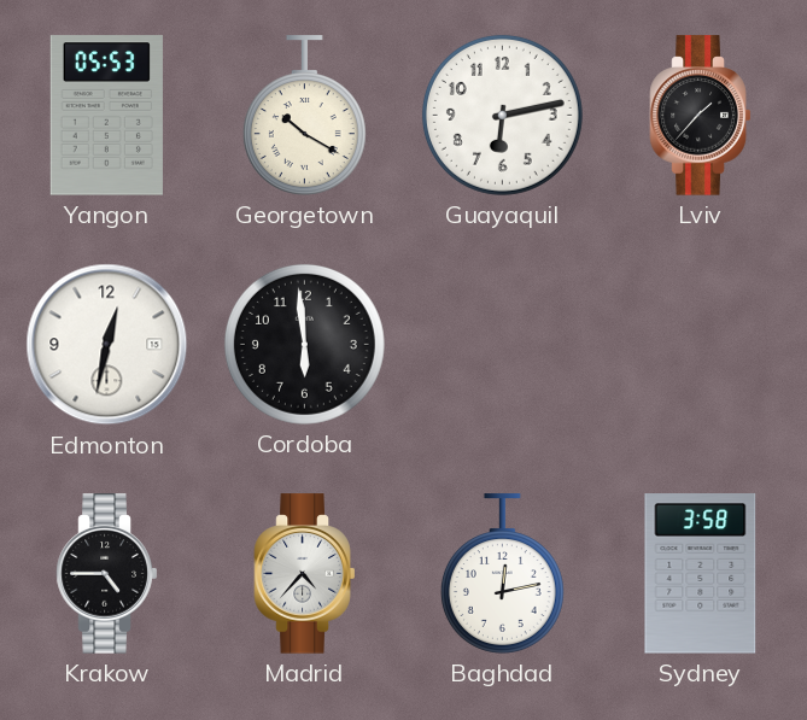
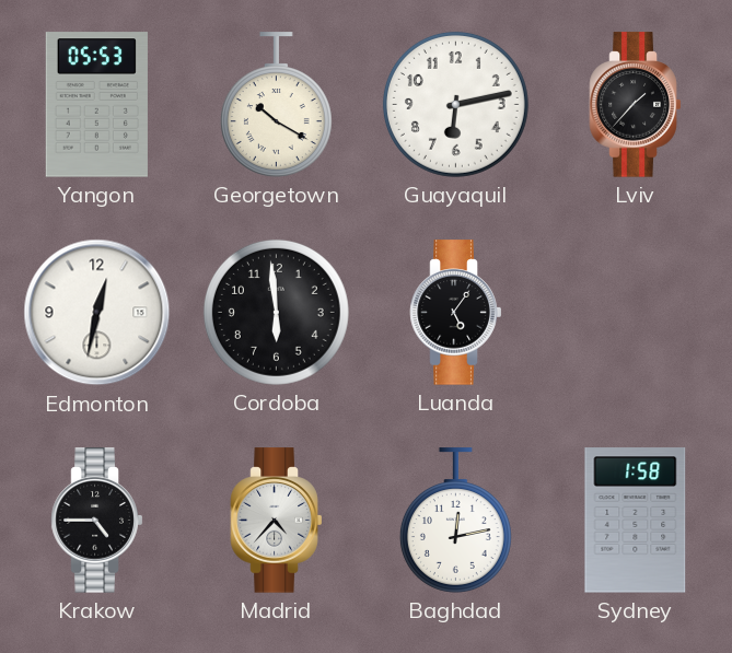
Luanda: none -> 5:06
Sydney: 3:58 -> 1:58
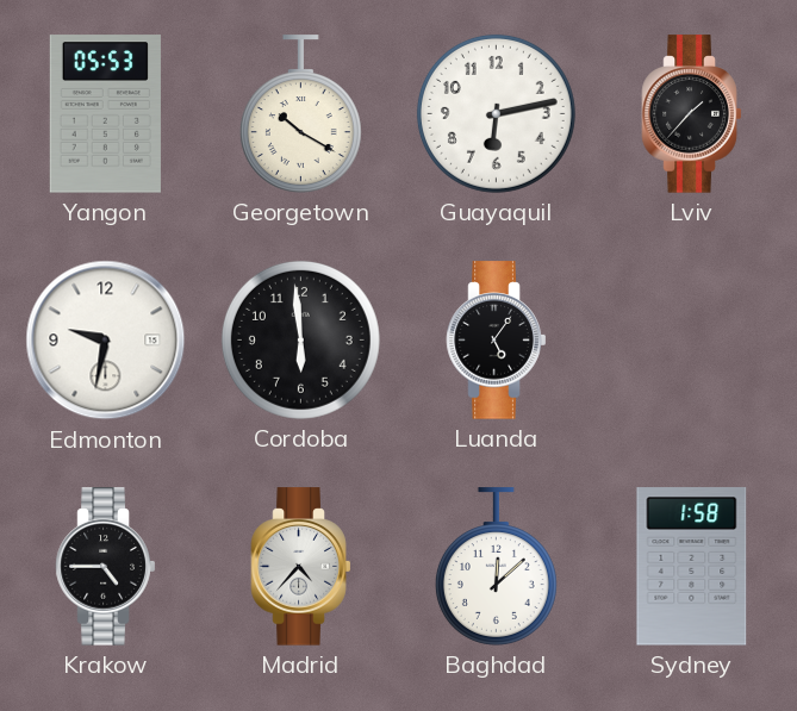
Edmonton: 12:32 -> 9:32
Baghdad: 12:13 -> 12:08
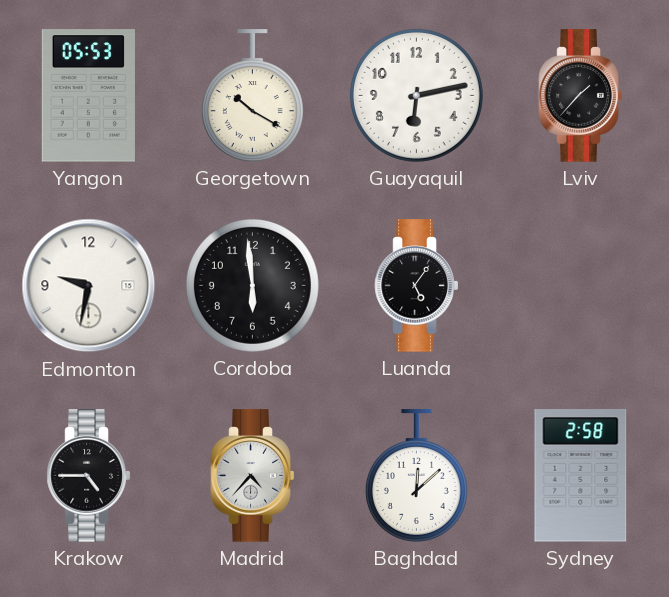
Sydney: 1:58 -> 2:58
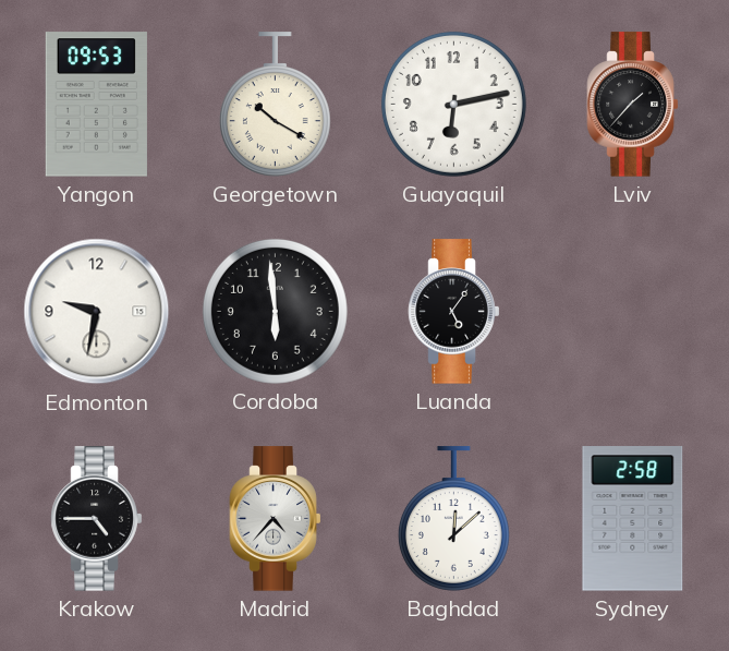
Yangon: 05:53 -> 09:53
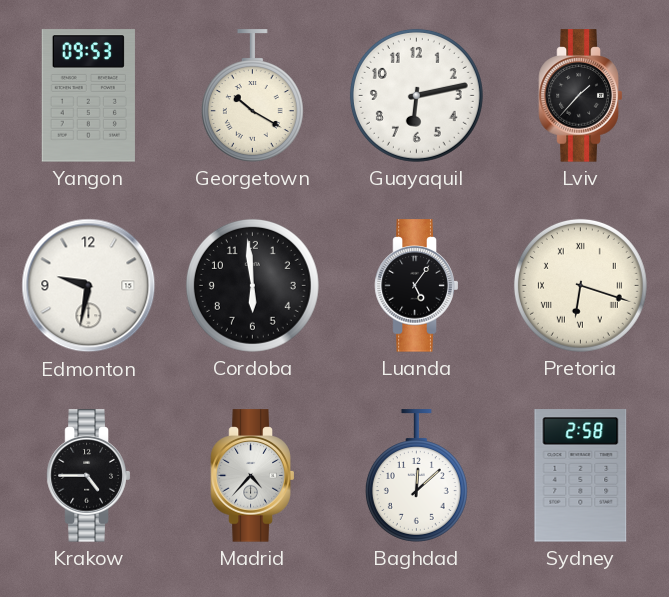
Pretoria: none -> 6:18
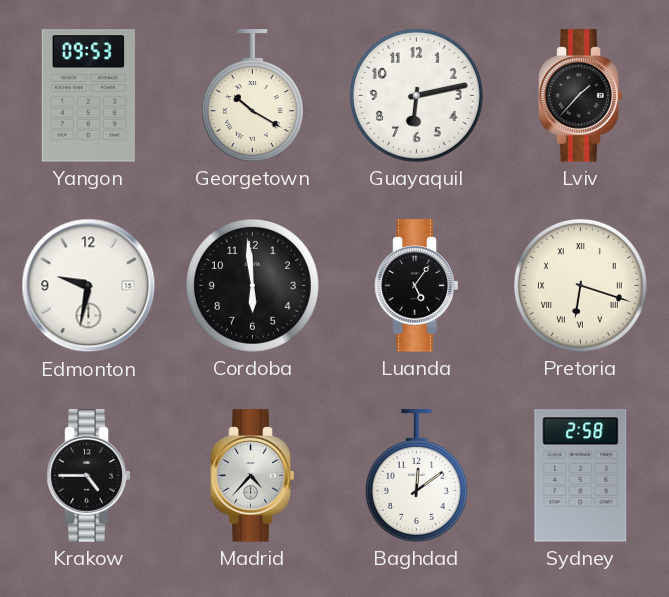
Baghdad: 12:08 -> 12:09
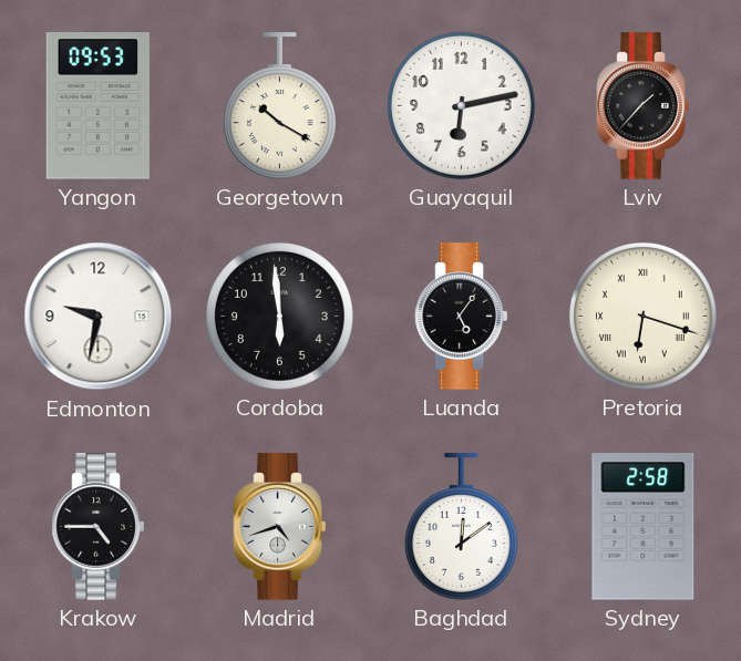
Madrid: 4:37 -> 4:42
